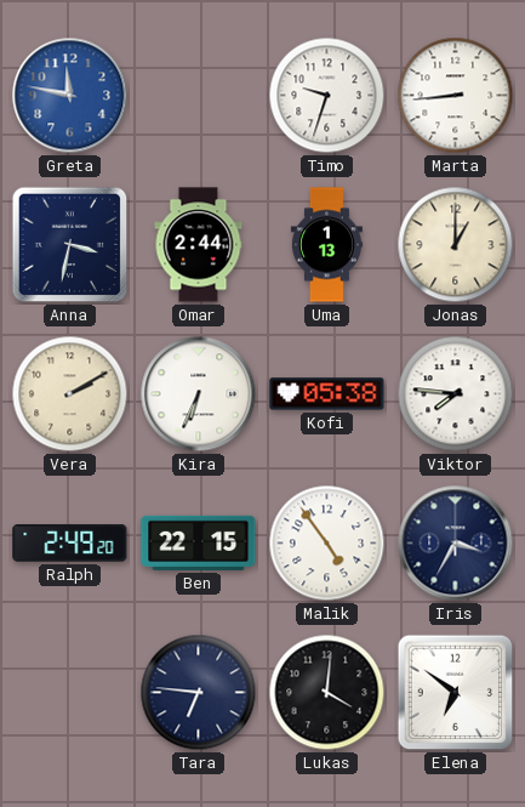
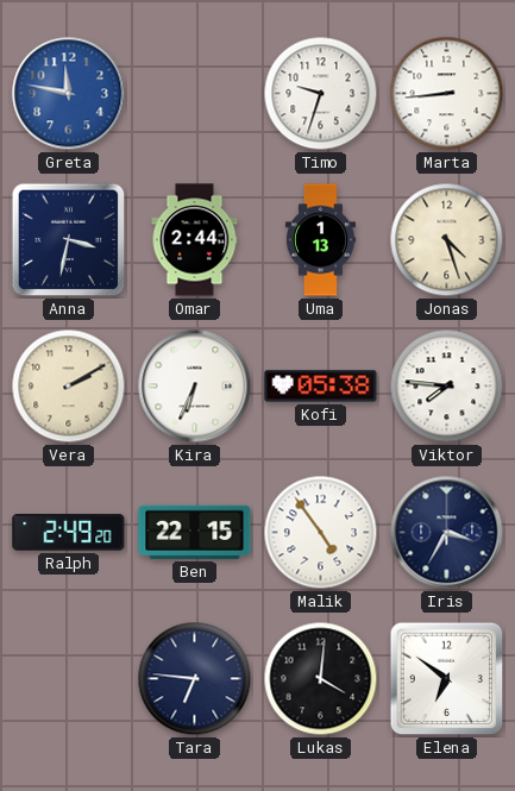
Jonas: 1:00 -> 4:27
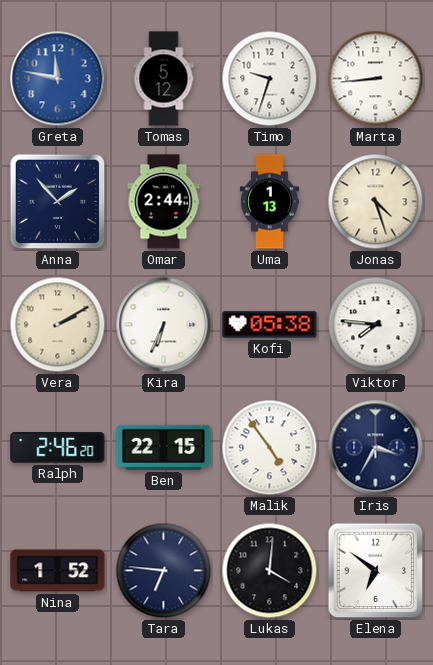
Tomas: none -> 5:12
Anna: 3:32 -> 1:53
Ralph: 2:49 -> 2:46
Nina: none -> 1:52
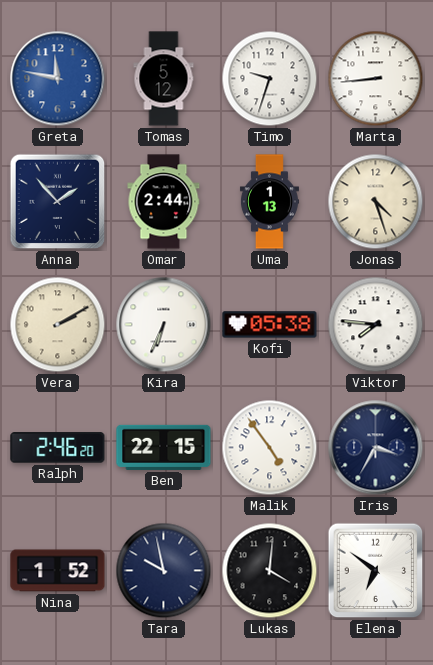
Tara: 6:46 -> 9:58
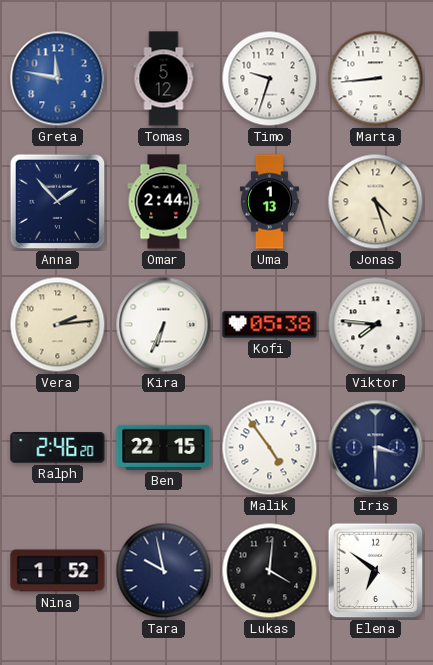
Vera: 2:10 -> 2:14
Iris: 3:35 -> 3:30
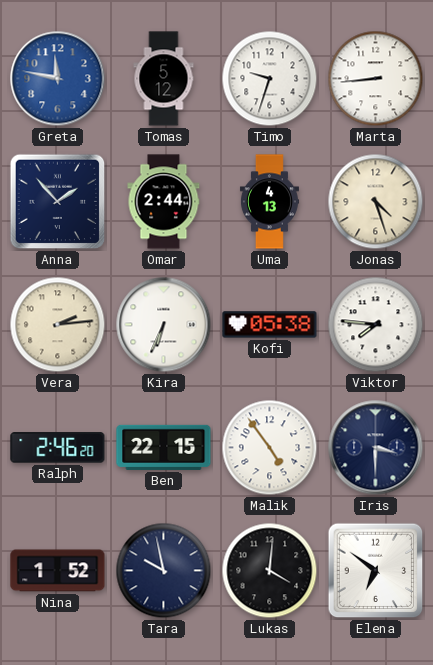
Uma: 1:13 -> 4:13
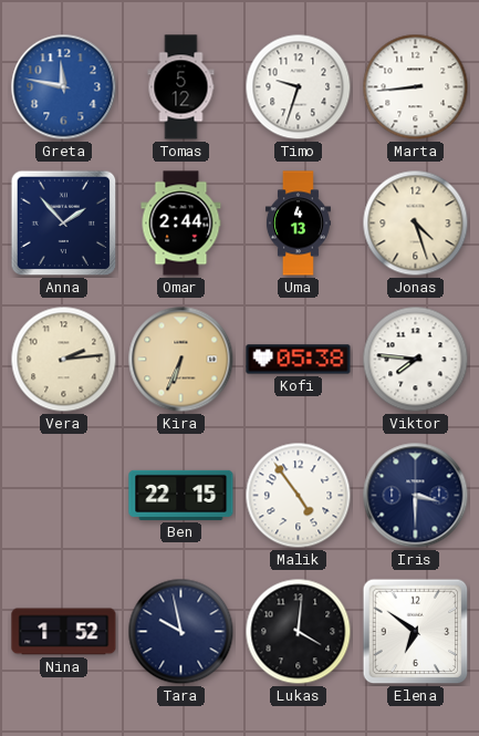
Kira dial: white -> champagne
Ralph: 2:46 -> none
